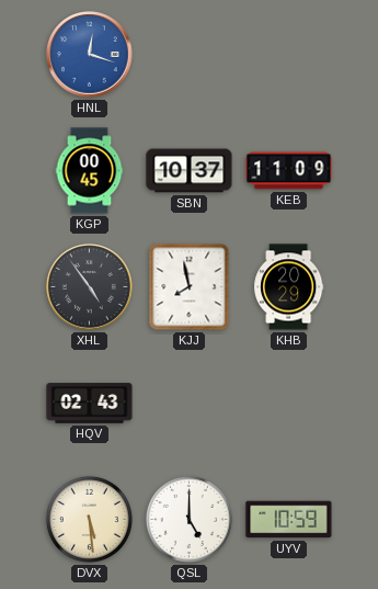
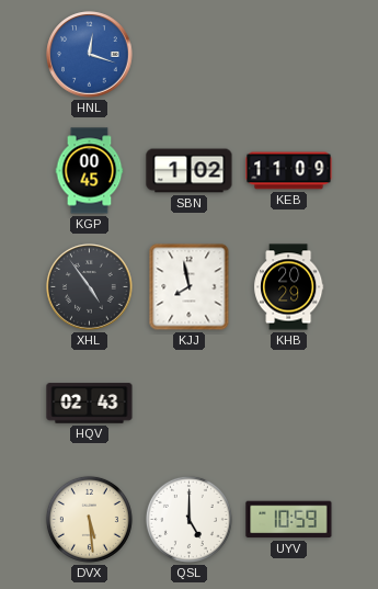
SBN: 10:37 -> 1:02
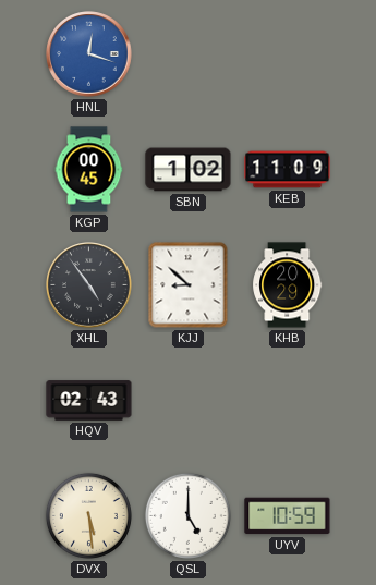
KJJ: 7:58 -> 8:52
